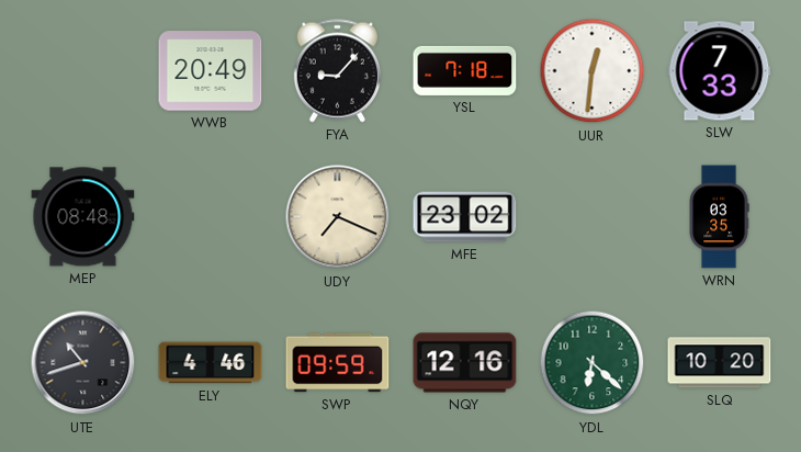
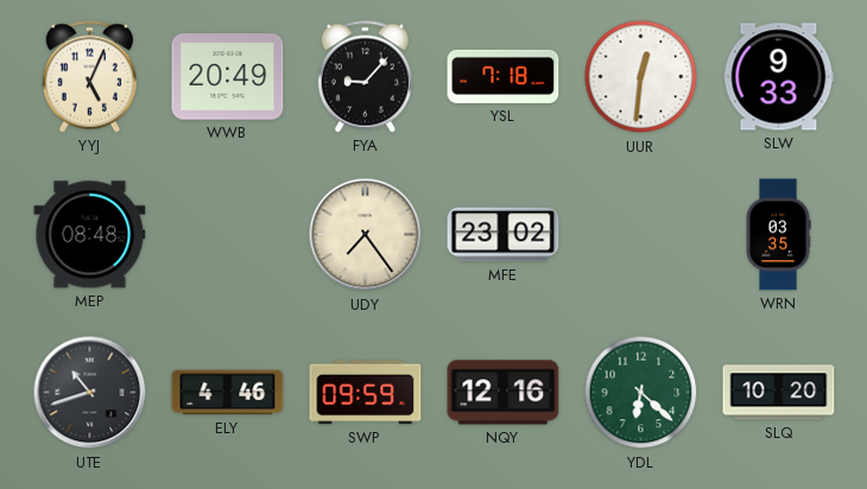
YYJ: none -> 5:04
SLW: 7:33 -> 9:33
UDY: 7:19 -> 7:24
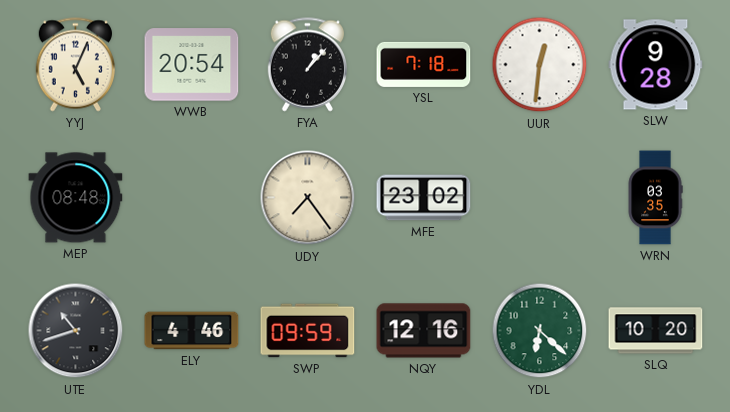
WWB: 20:49 -> 20:54
FYA: 9:07 -> 1:07
SLW: 9:33 -> 9:28
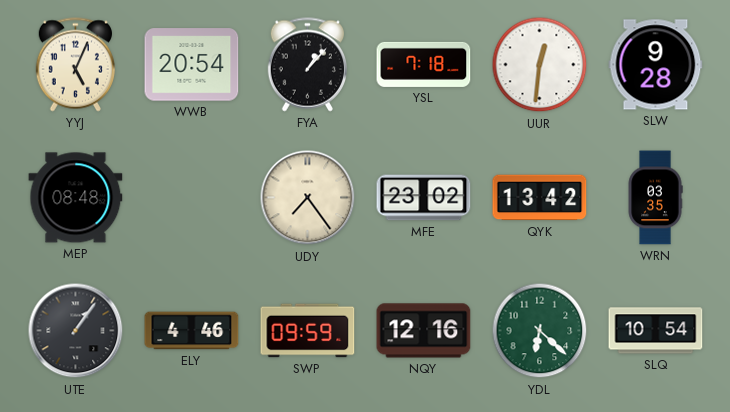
QYK: none -> 13:42
UTE: 10:42 -> 1:06
SLQ: 10:20 -> 10:54
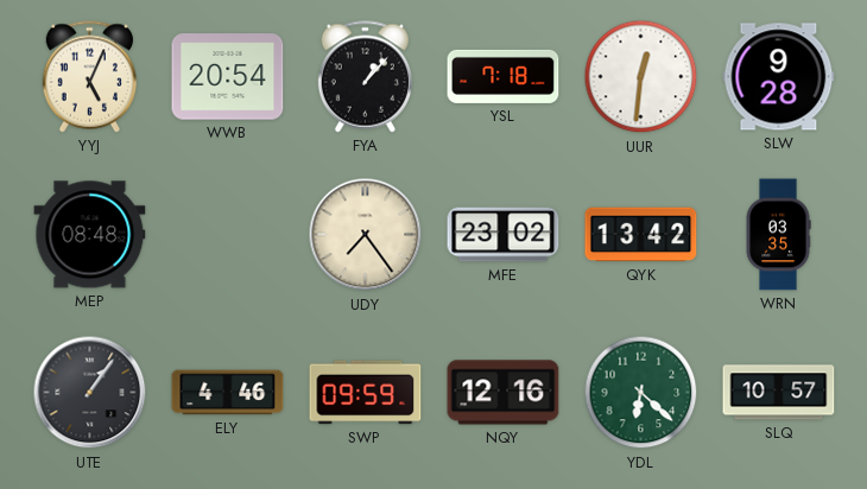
SLQ: 10:54 -> 10:57
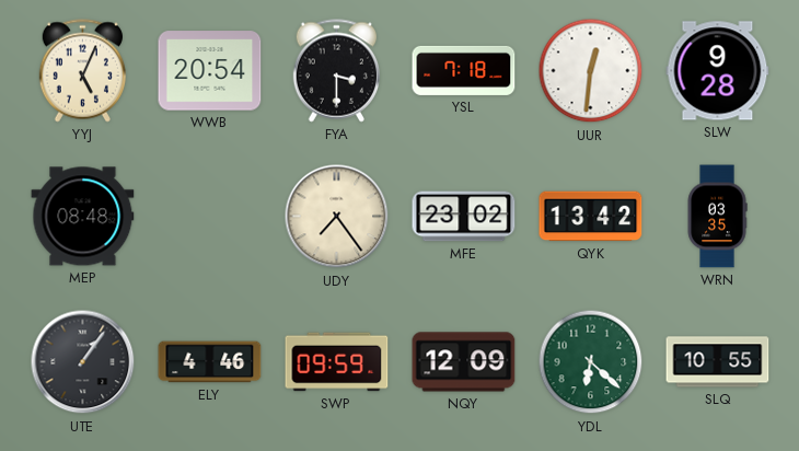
FYA: 1:07 -> 3:30
NQY: 12:16 -> 12:09
SLQ: 10:57 -> 10:55
